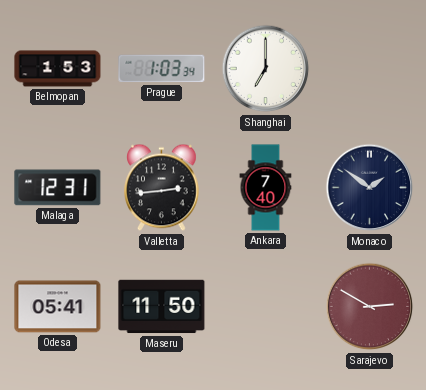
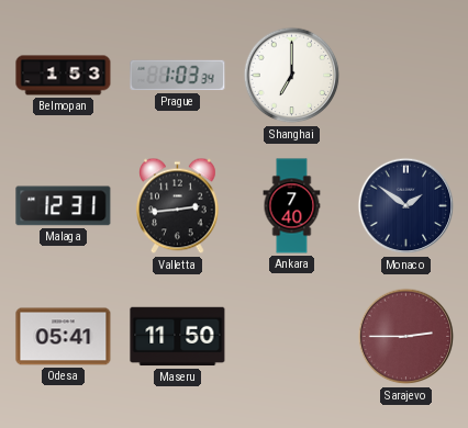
Sarajevo: 2:50 -> 2:45
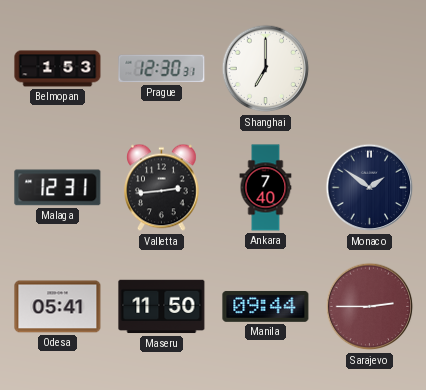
Prague: 1:03 -> 12:30
Manila: none -> 09:44
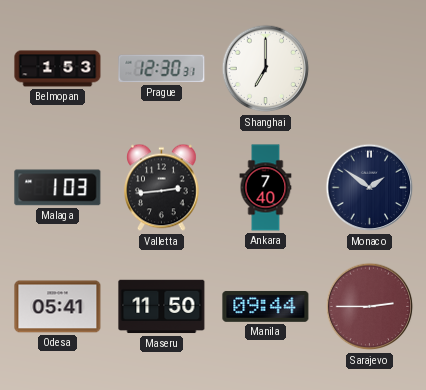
Malaga: 12:31 -> 1:03
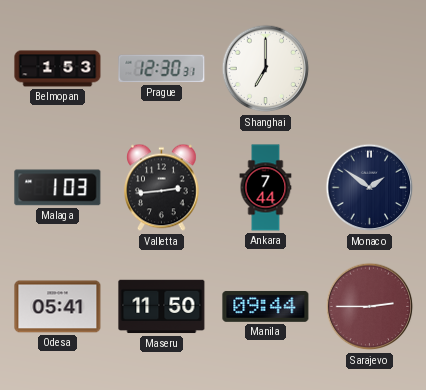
Ankara: 7:40 -> 7:44
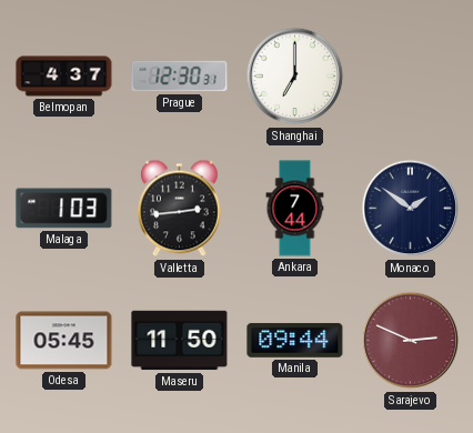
Belmopan: 1:53 -> 4:37
Odesa: 05:41 -> 05:45
Sarajevo: 2:45 -> 2:49
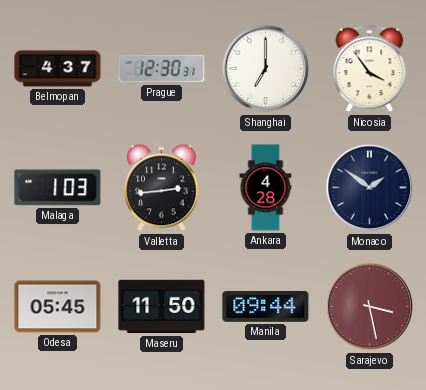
Nicosia: none -> 3:54
Ankara: 7:44 -> 4:28
Sarajevo: 2:49 -> 3:28
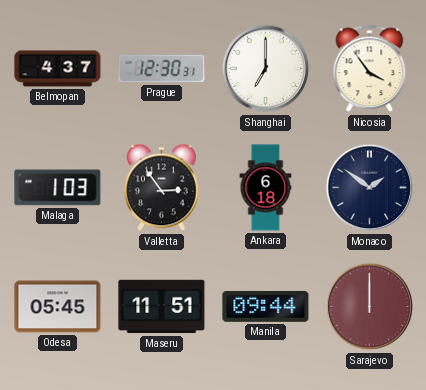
Valletta: 2:44 -> 2:54
Ankara: 4:28 -> 6:18
Maseru: 11:50 -> 11:51
Sarajevo: 3:28 -> 12:00
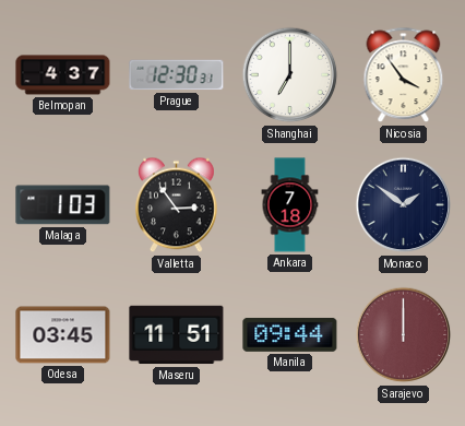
Ankara: 6:18 -> 7:18
Odesa: 05:45 -> 03:45
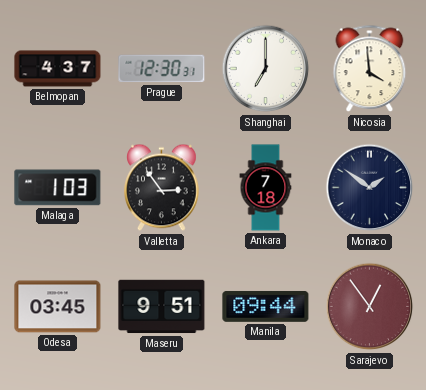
Nicosia: 3:54 -> 3:59
Maseru: 11:51 -> 9:51
Sarajevo: 12:00 -> 12:54
